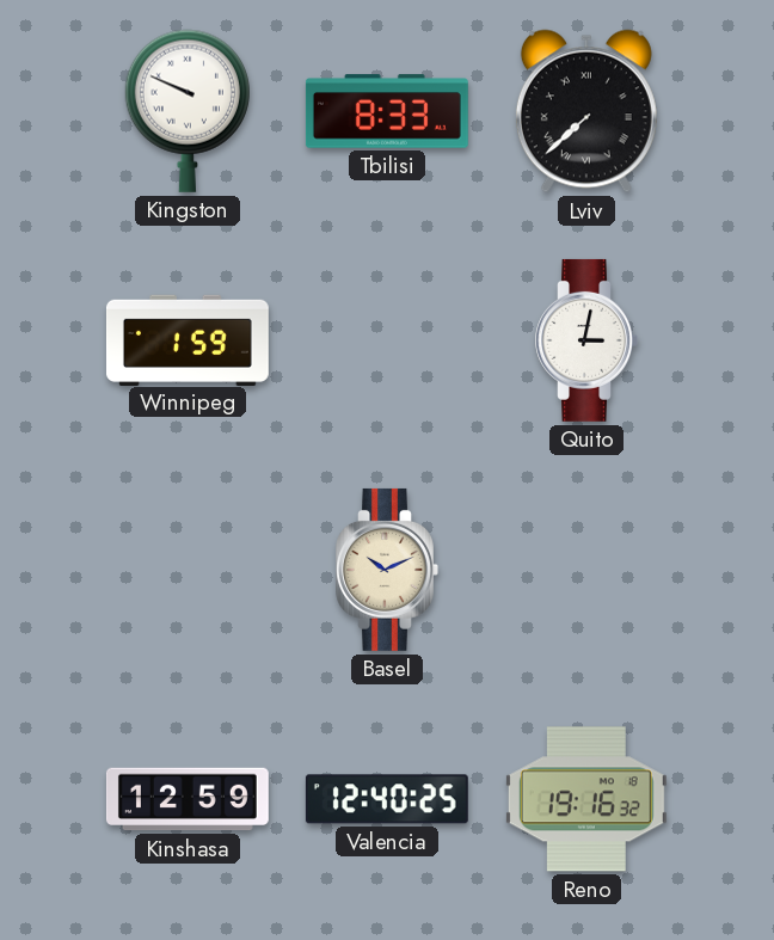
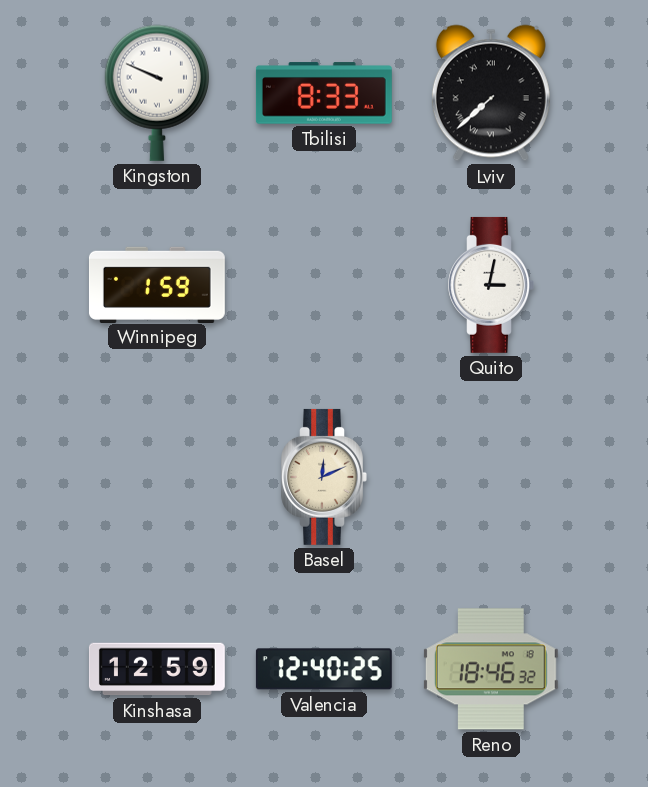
Basel: 10:11 -> 12:11
Reno: 19:16 -> 18:46
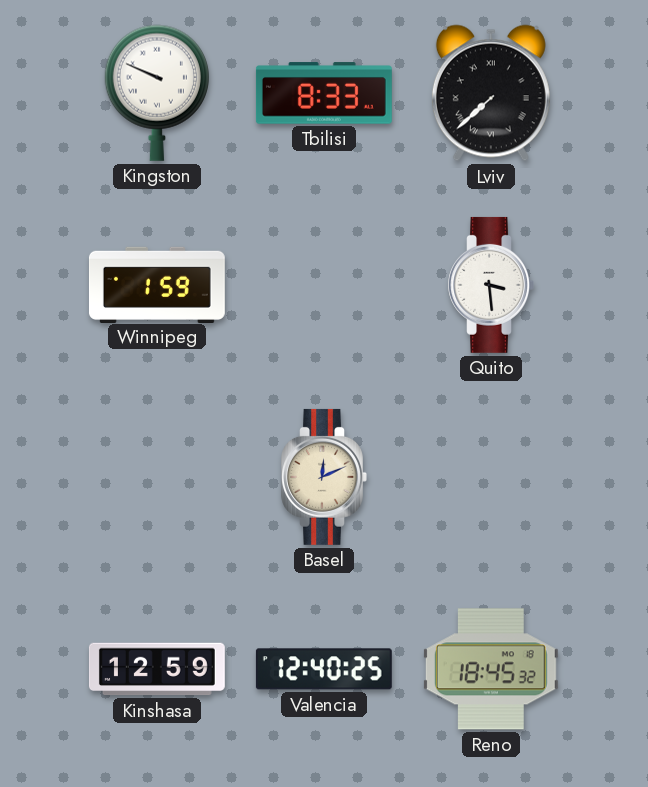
Quito: 3:02 -> 3:29
Reno: 18:46 -> 18:45
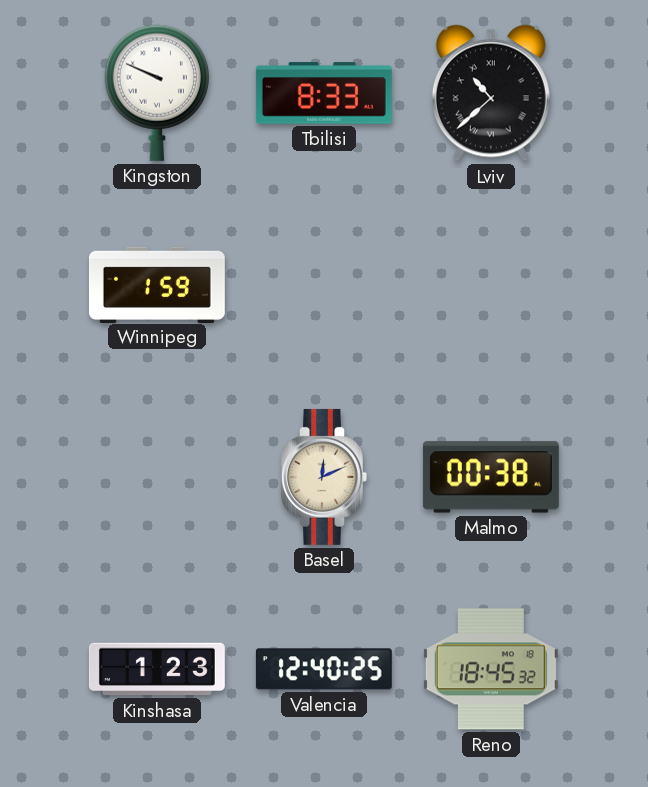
Lviv: 7:38 -> 10:38
Quito: 3:29 -> none
Malmo: none -> 00:38
Kinshasa: 12:59 -> 1:23
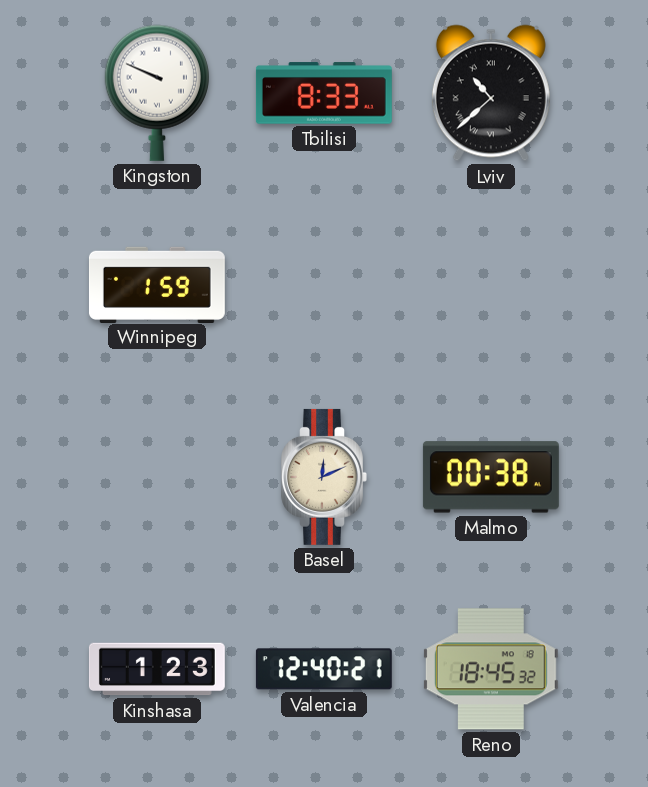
Valencia: 12:40:25 -> 12:40:21
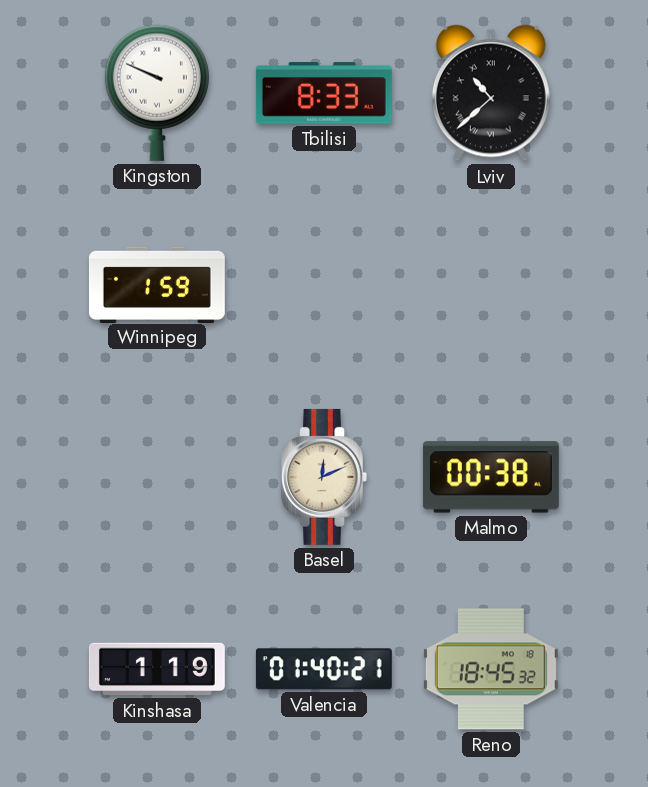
Kinshasa: 1:23 -> 1:19
Valencia: 12:40 -> 01:40
